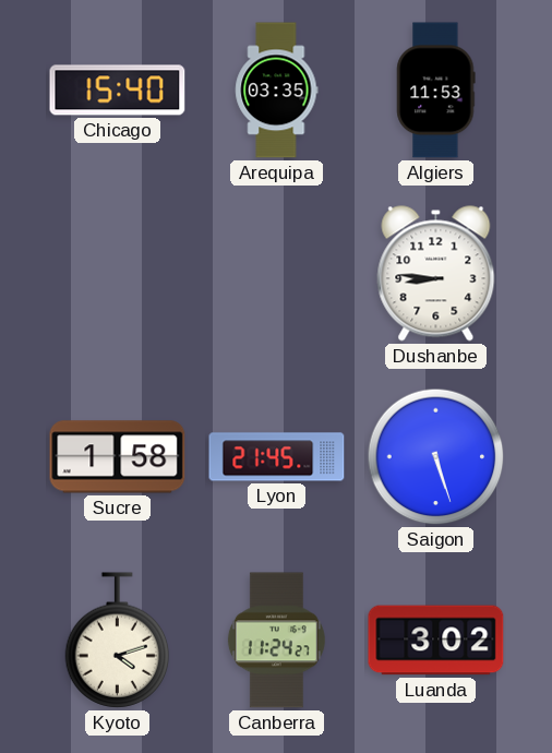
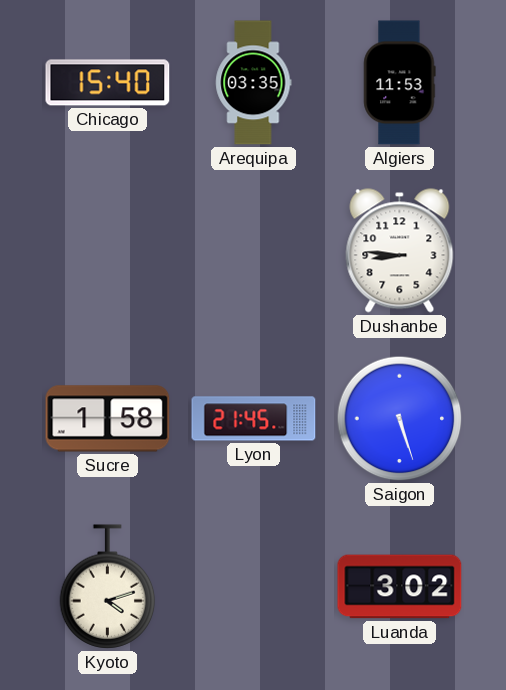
Canberra: 11:24 -> none
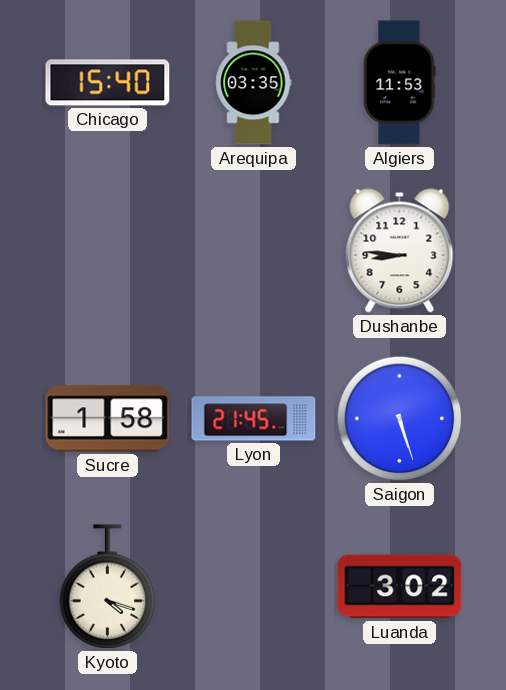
Kyoto: 4:12 -> 4:18
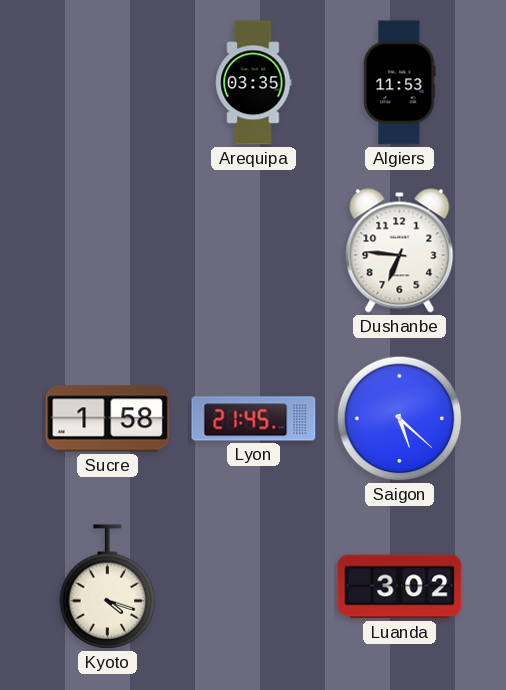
Chicago: 15:40 -> none
Dushanbe: 8:46 -> 6:46
Saigon: 5:27 -> 5:22
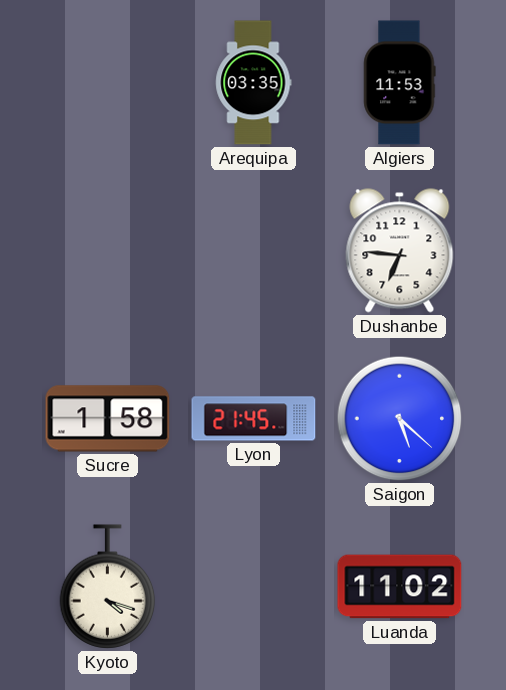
Luanda: 3:02 -> 11:02
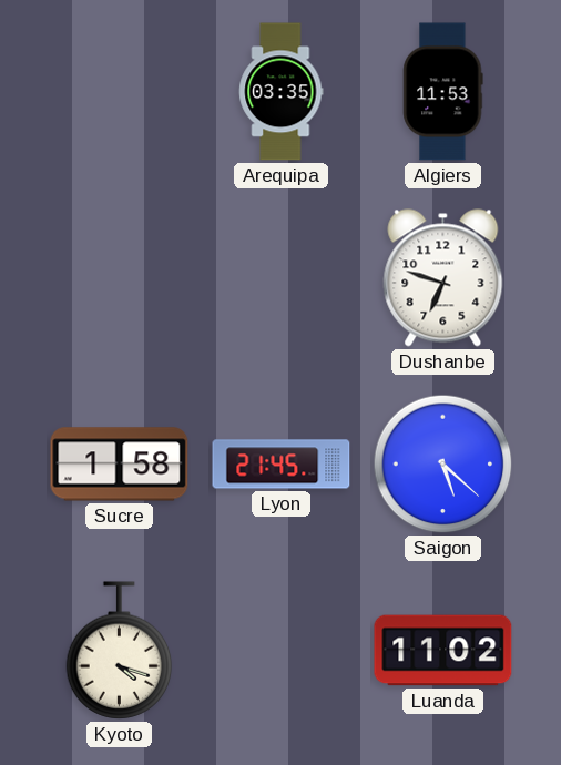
Dushanbe: 6:46 -> 6:48
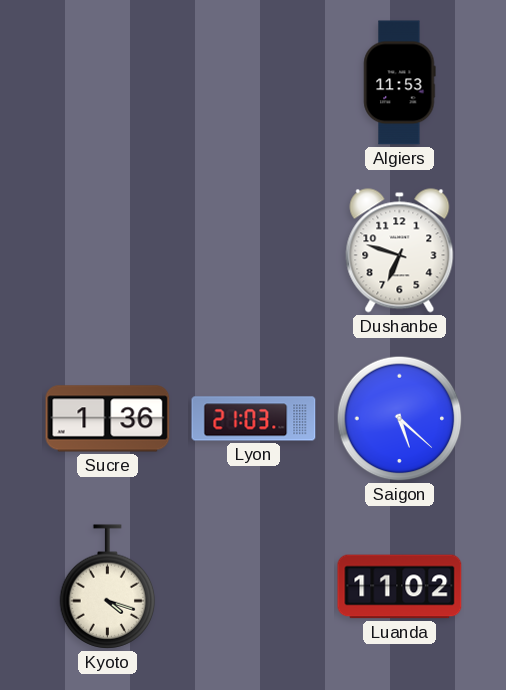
Arequipa: 03:35 -> none
Sucre: 1:58 -> 1:36
Lyon: 21:45 -> 21:03
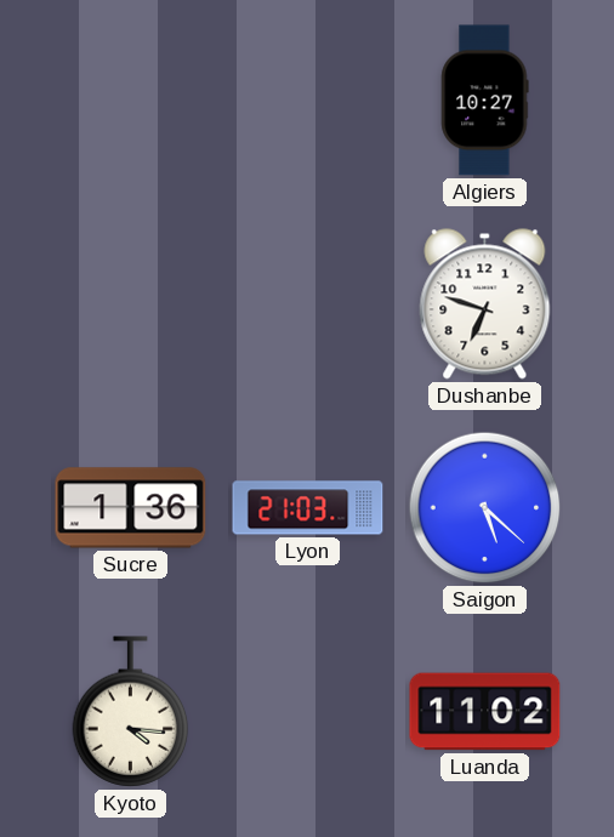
Algiers: 11:53 -> 10:27
Kyoto: 4:18 -> 4:16
